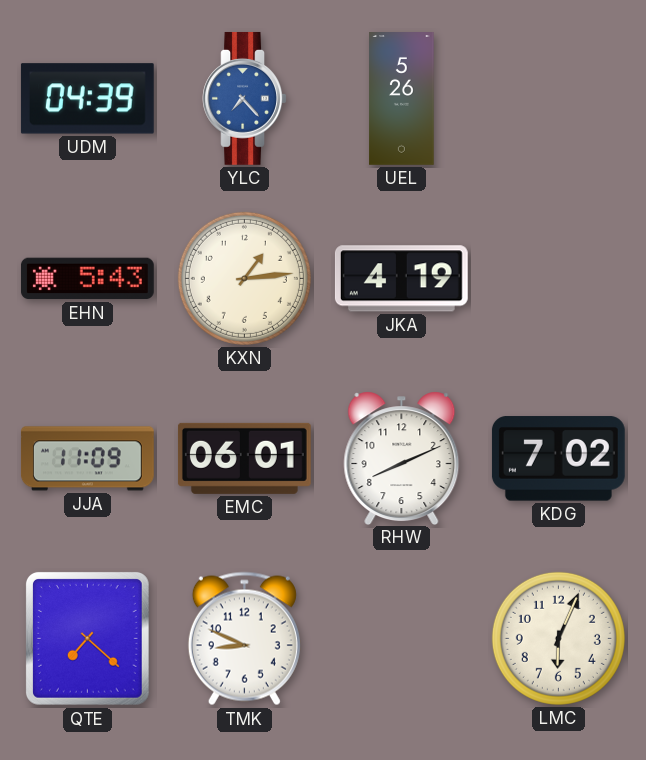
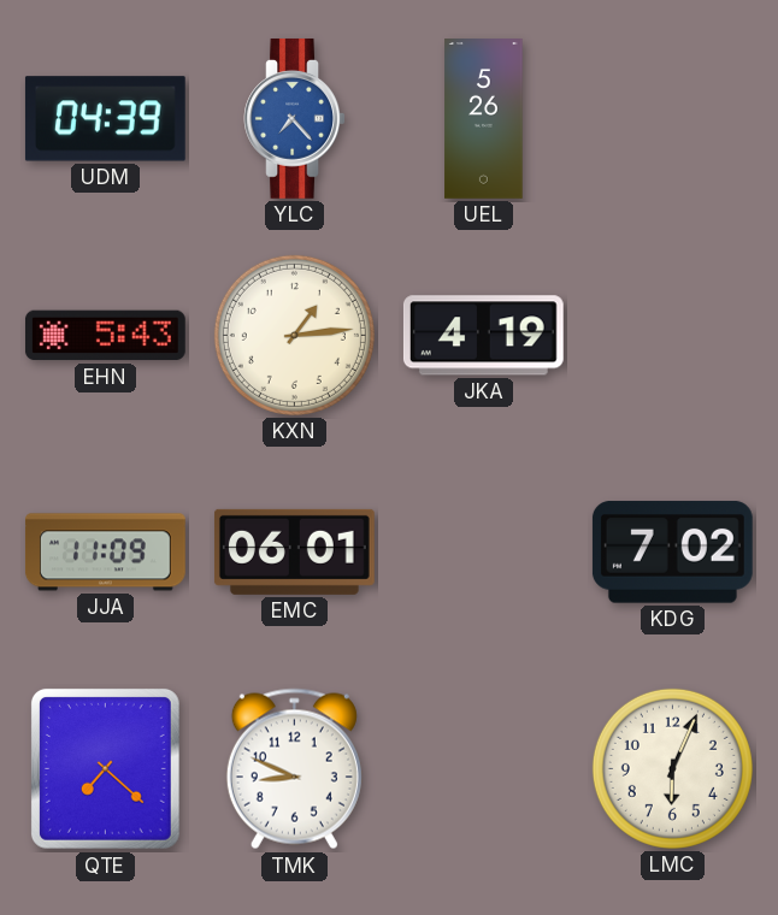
RHW: 8:11 -> none
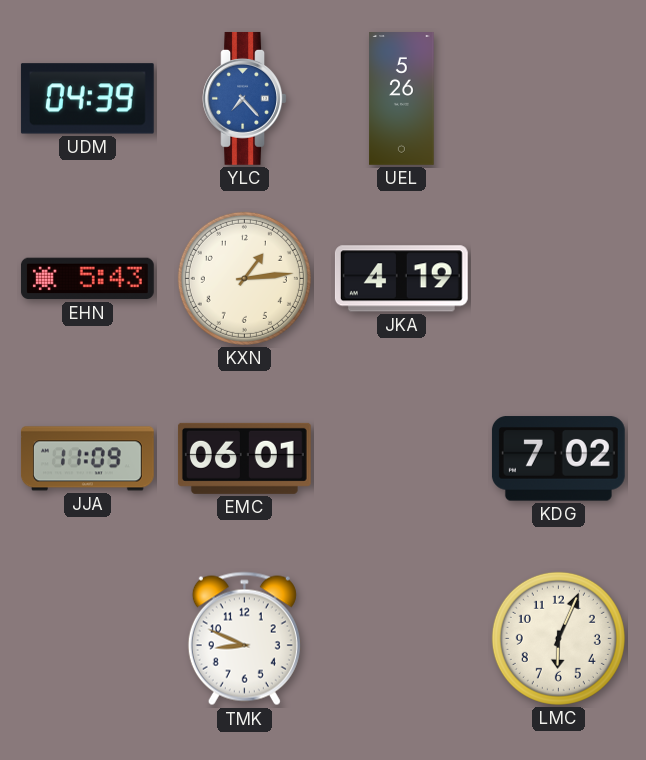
QTE: 7:22 -> none
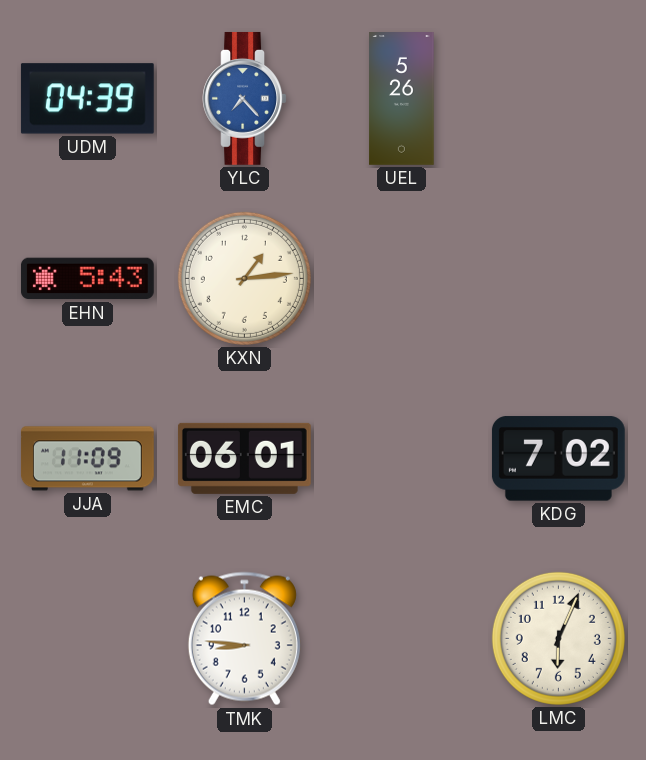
JKA: 4:19 -> none
TMK: 8:49 -> 8:46
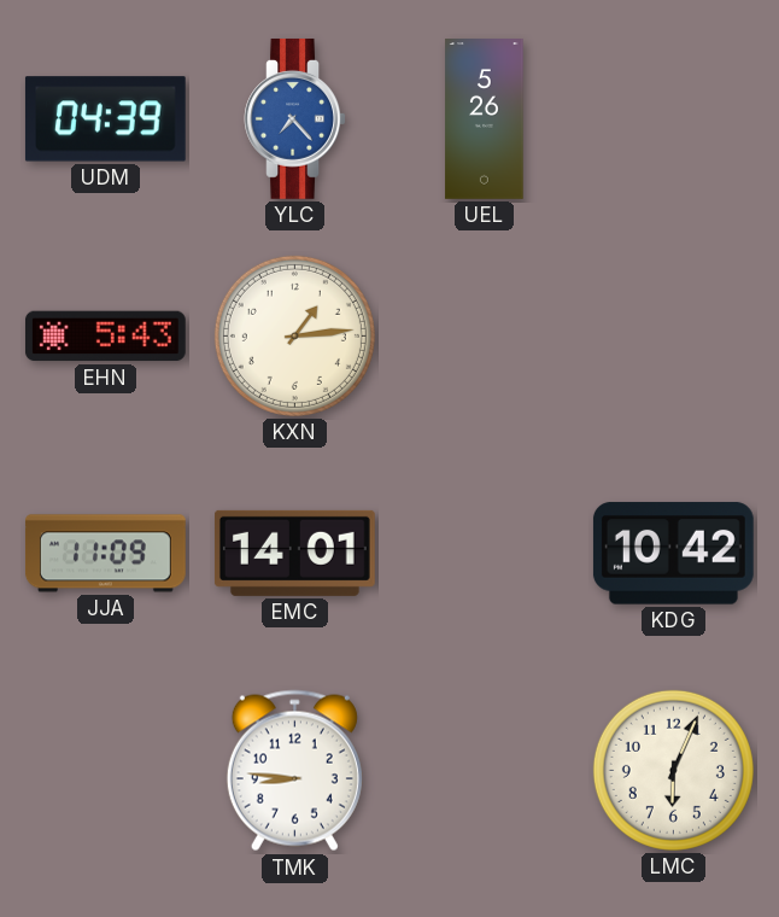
EMC: 06:01 -> 14:01
KDG: 7:02 -> 10:42
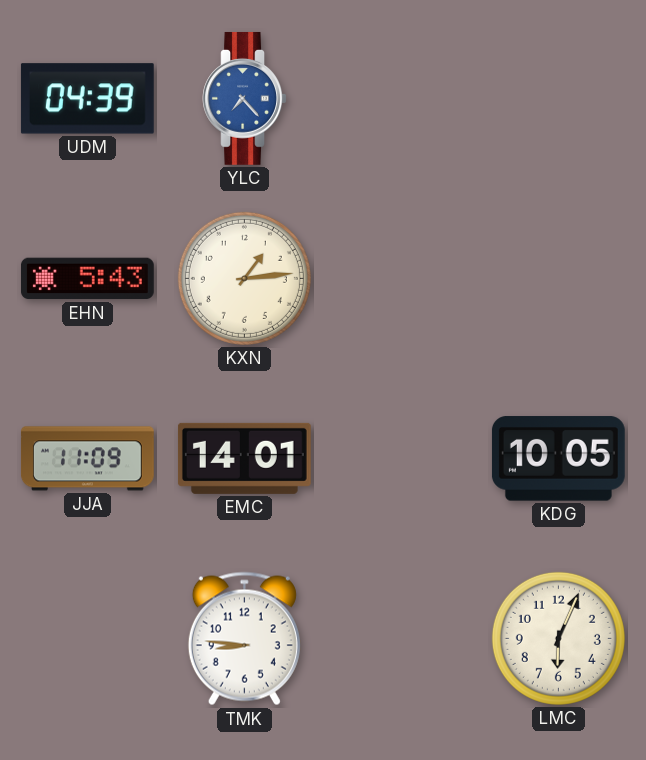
UEL: 5:26 -> none
KDG: 10:42 -> 10:05
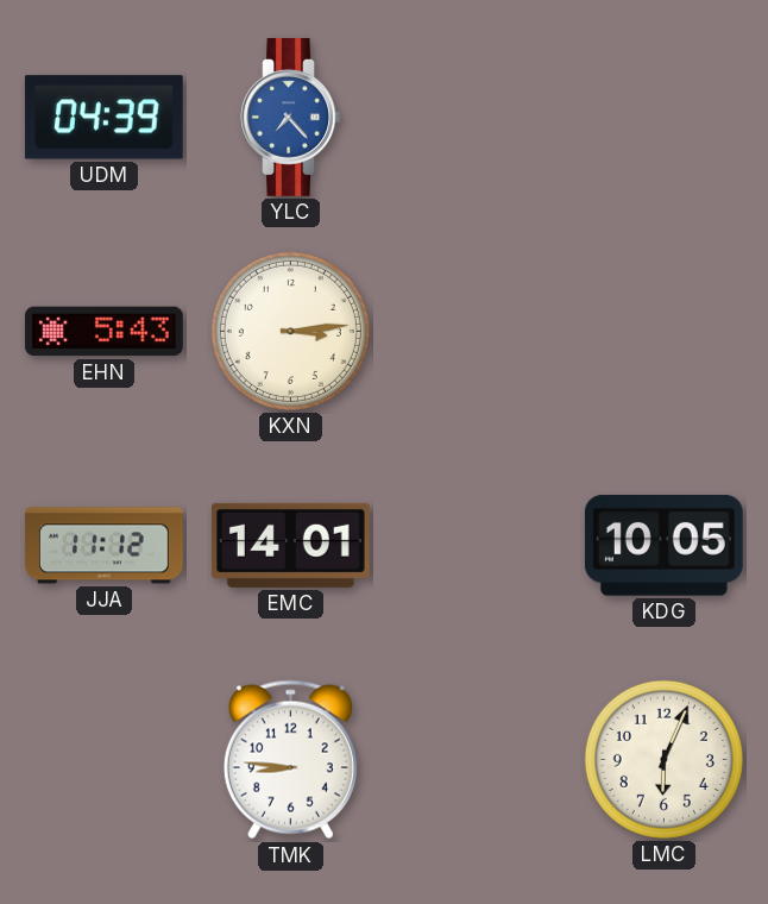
KXN: 1:14 -> 3:14
JJA: 11:09 -> 11:12
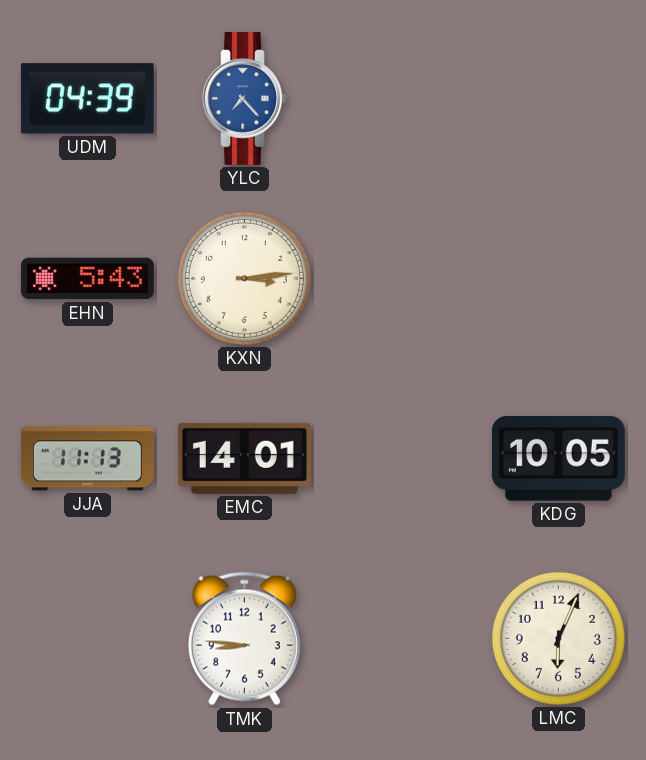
JJA: 11:12 -> 11:13
